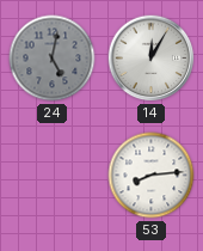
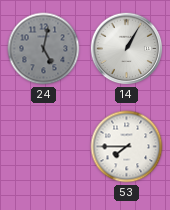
14: 12:05 -> 1:05
53: 8:14 -> 7:45
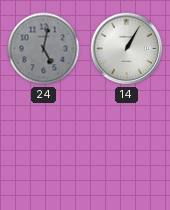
53: 7:45 -> none
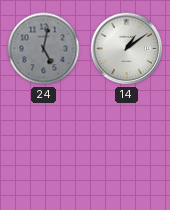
14: 1:05 -> 1:09
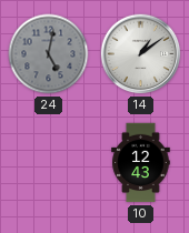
10: none -> 12:43
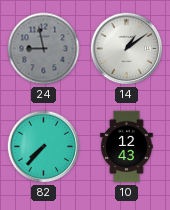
24: 5:02 -> 8:58
82: none -> 7:37
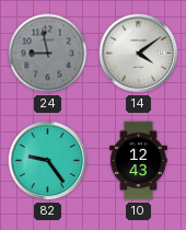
14: 1:09 -> 4:09
82: 7:37 -> 9:24
